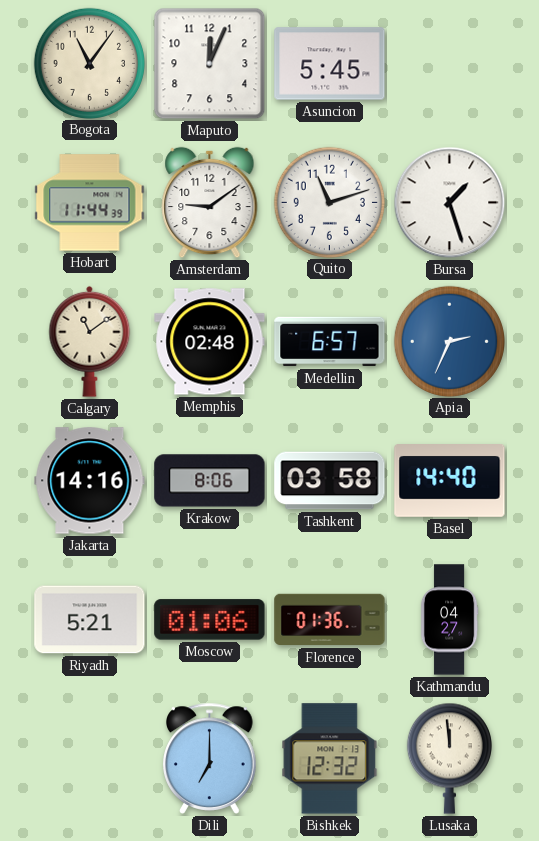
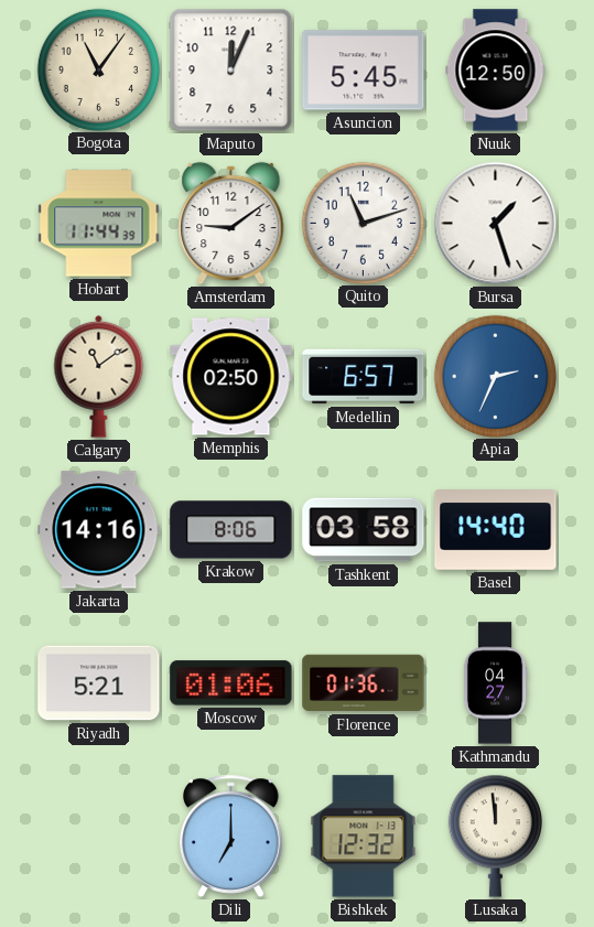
Nuuk: none -> 12:50
Memphis: 02:48 -> 02:50
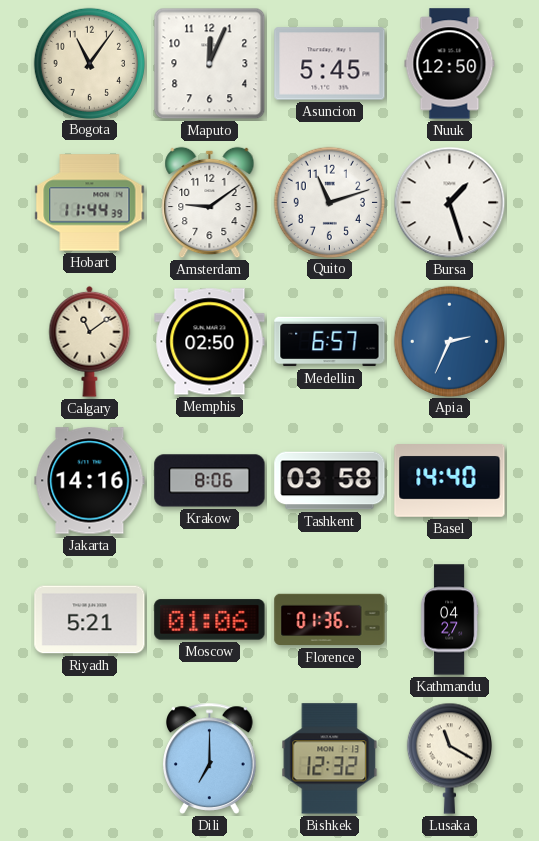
Lusaka: 11:59 -> 11:20
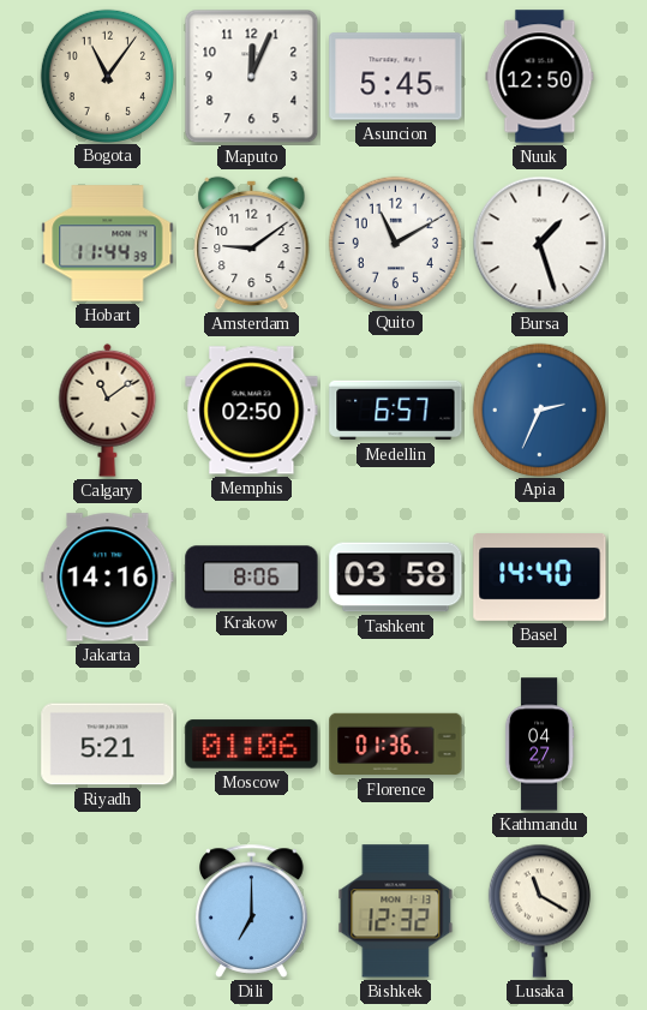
Quito: 11:12 -> 11:10
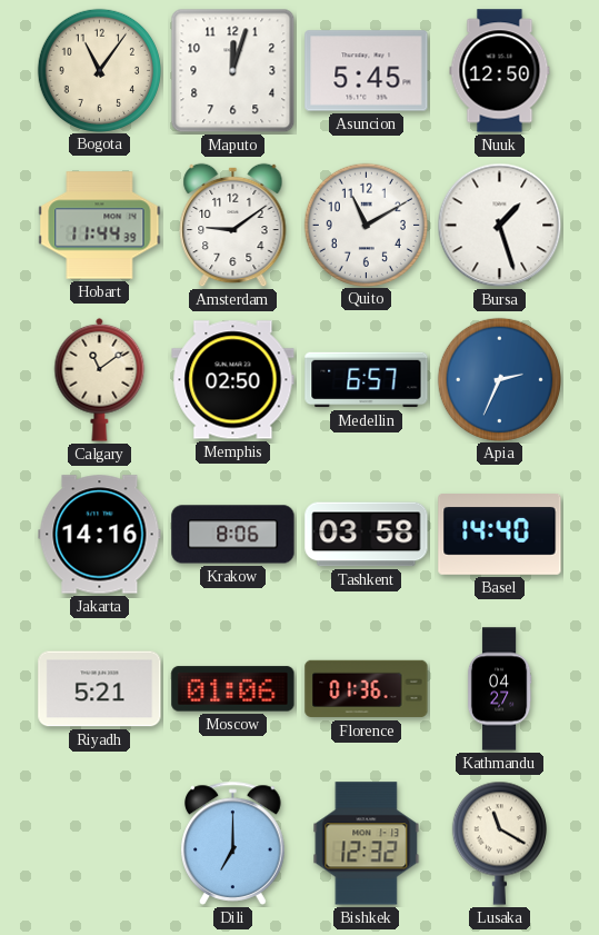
Maputo: 12:04 -> 12:03
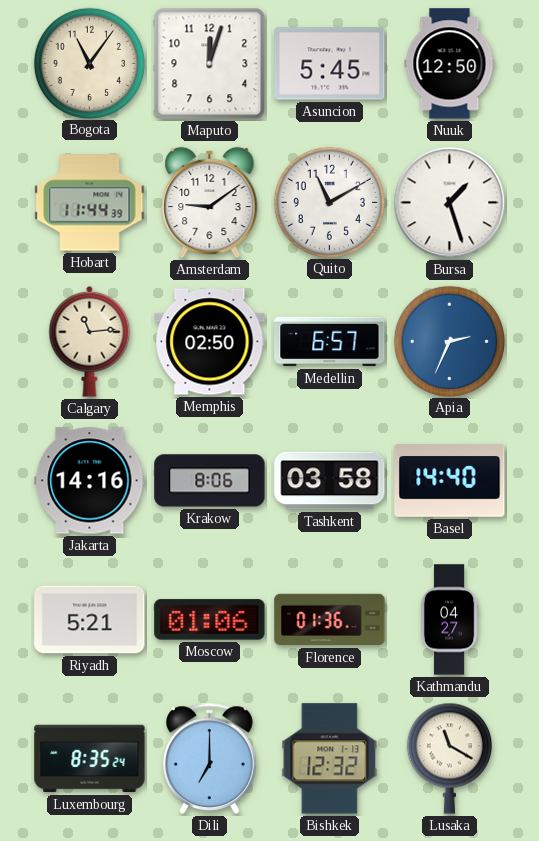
Calgary: 11:09 -> 11:14
Luxembourg: none -> 8:35
